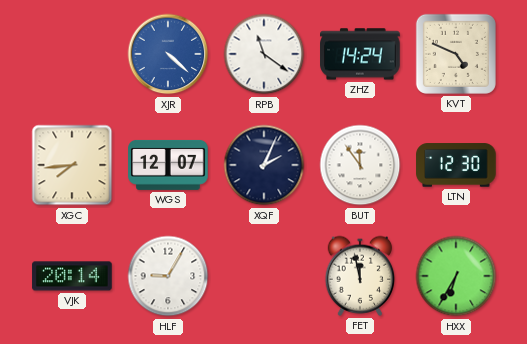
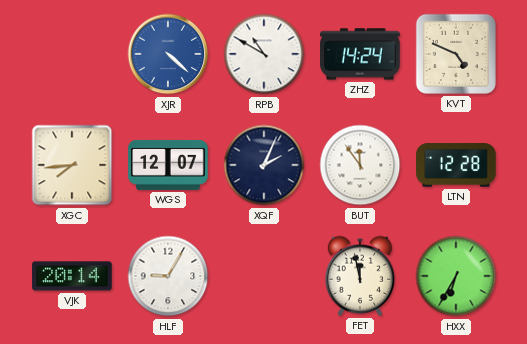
RPB: 11:21 -> 10:50
LTN: 12:30 -> 12:28
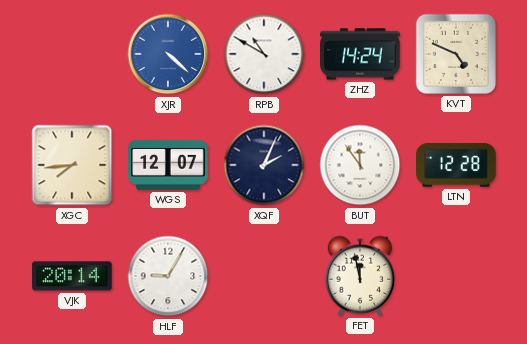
HXX: 6:35 -> none
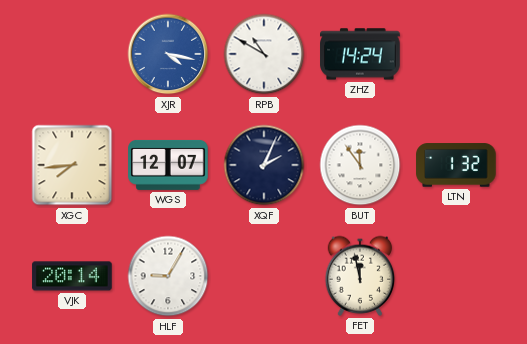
XJR: 4:22 -> 4:17
KVT: 4:49 -> none
LTN: 12:28 -> 1:32
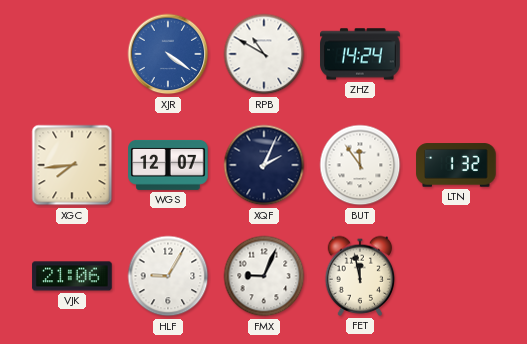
XJR: 4:17 -> 4:21
VJK: 20:14 -> 21:06
FMX: none -> 9:04
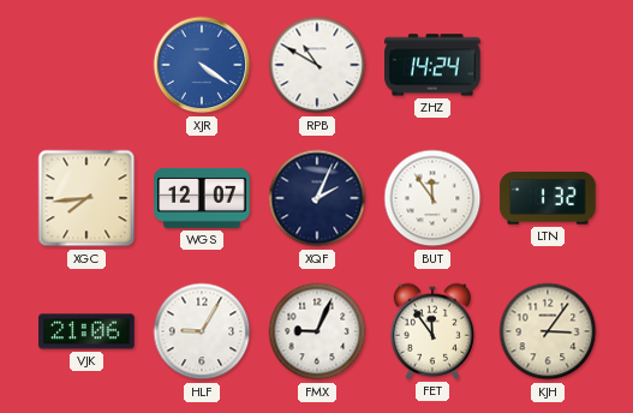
FET: 11:58 -> 11:54
KJH: none -> 3:06
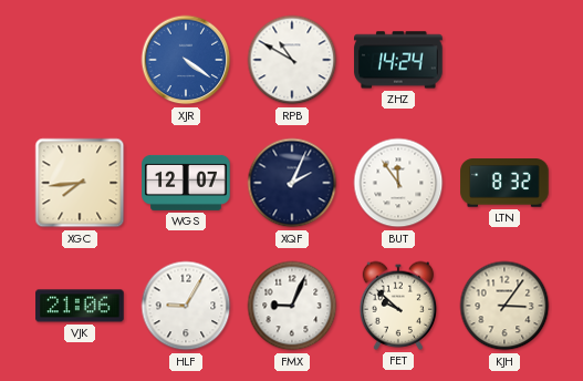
LTN: 1:32 -> 8:32
FET: 11:54 -> 9:52
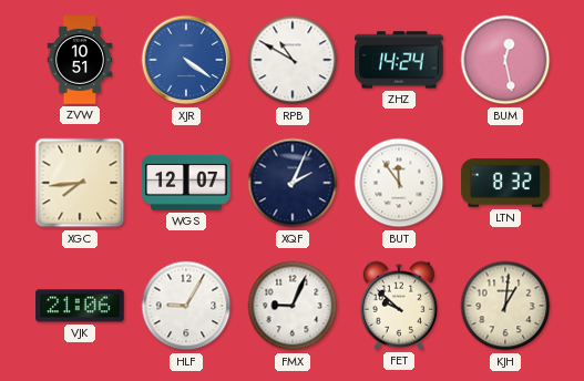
ZVW: none -> 10:51
BUM: none -> 12:28
KJH: 3:06 -> 1:01
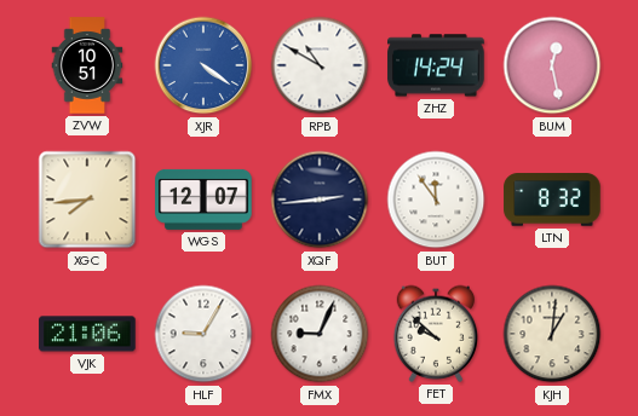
XQF: 2:04 -> 2:44
